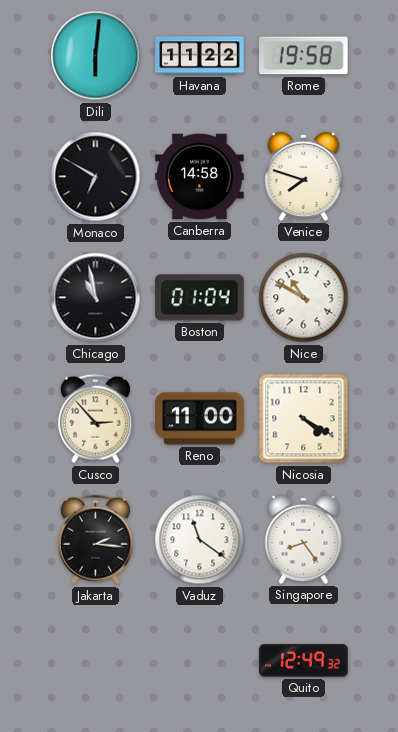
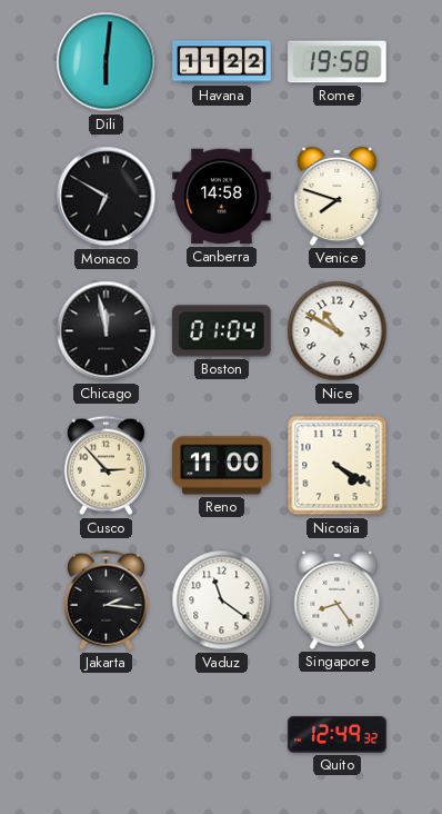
Chicago: 10:58 -> 11:58
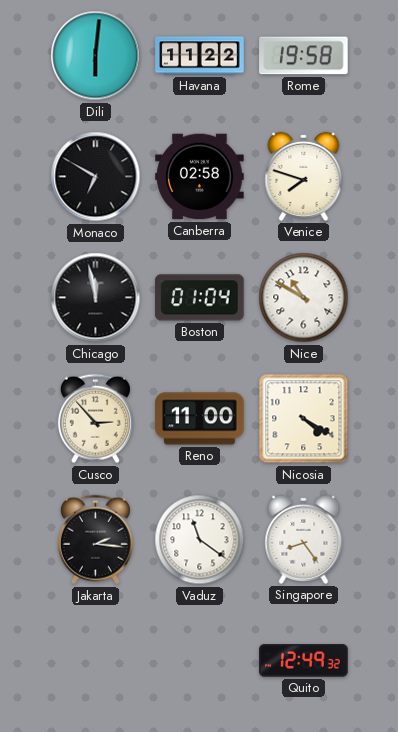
Canberra: 14:58 -> 02:58
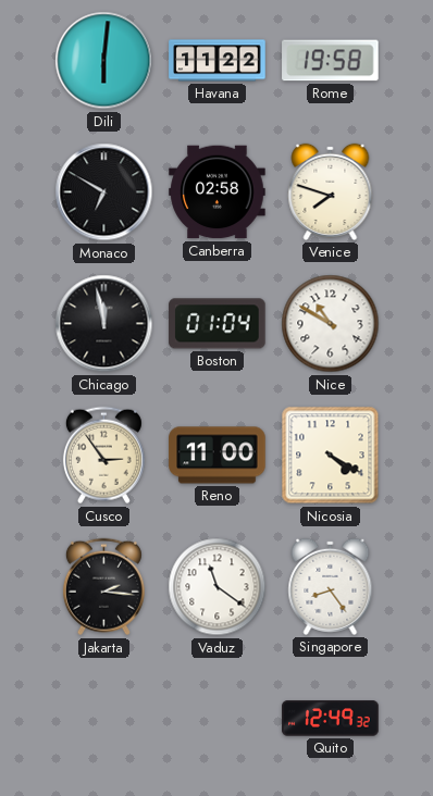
Cusco: 2:53 -> 2:54
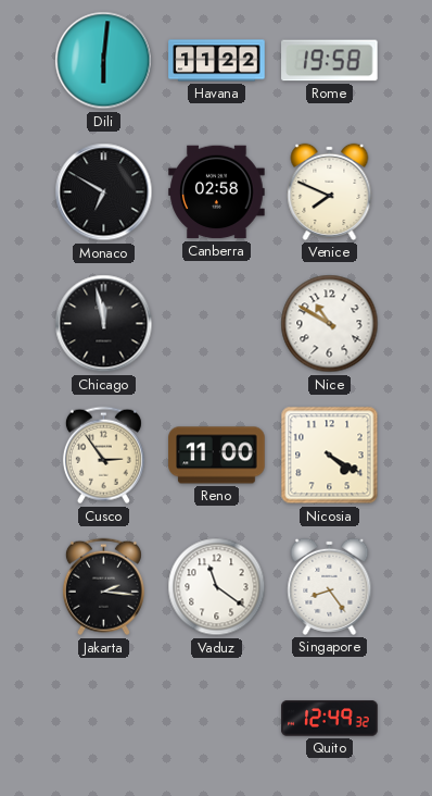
Venice: 7:48 -> 7:49
Boston: 01:04 -> none
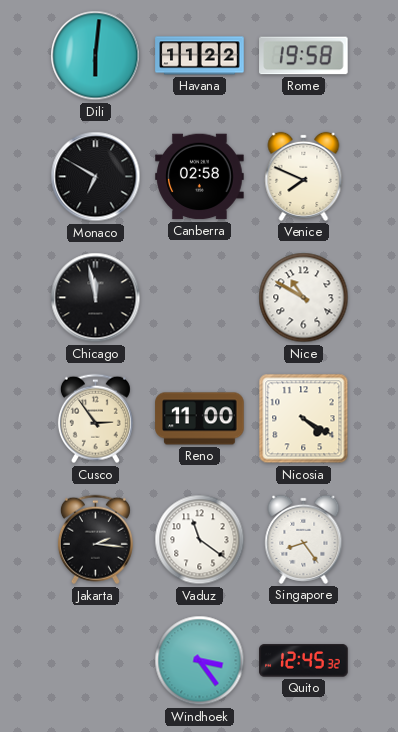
Windhoek: none -> 3:24
Quito: 12:49 -> 12:45
